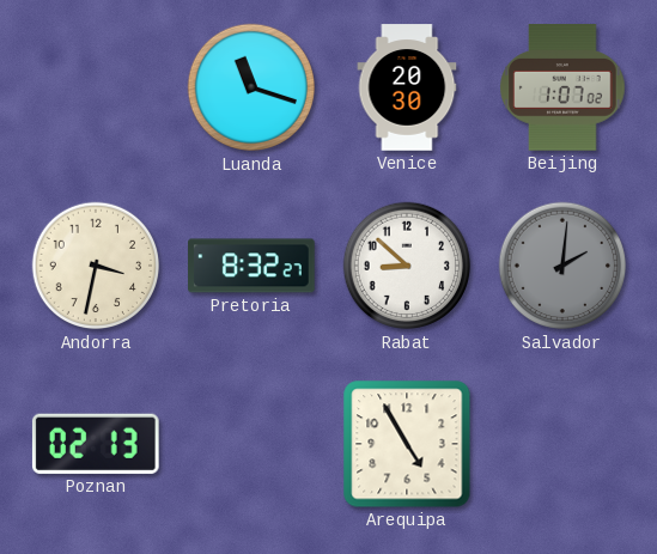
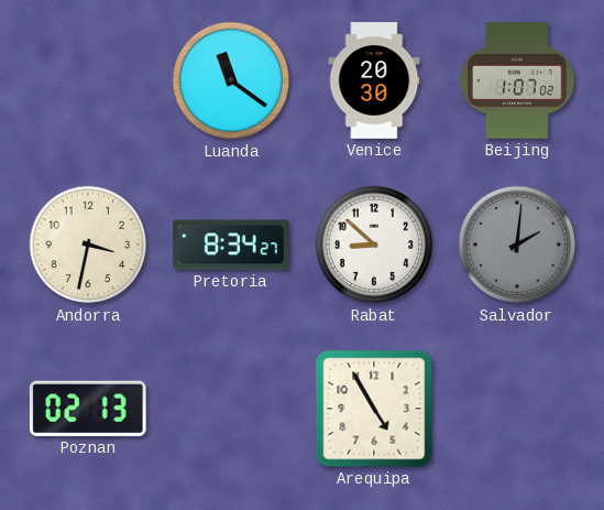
Luanda: 11:18 -> 11:21
Pretoria: 8:32 -> 8:34
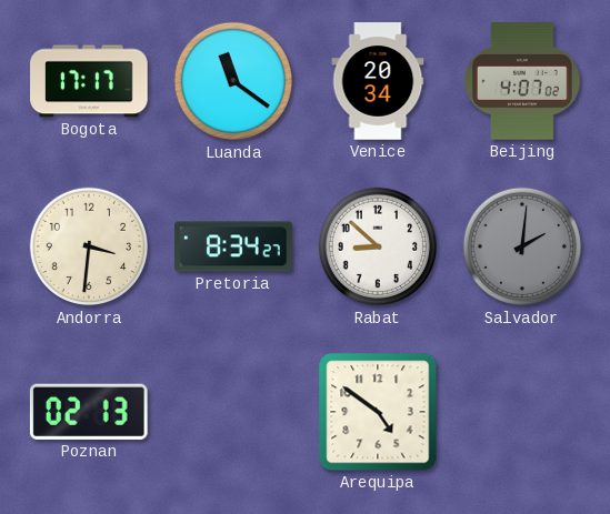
Bogota: none -> 17:17
Venice: 20:30 -> 20:34
Beijing: 1:07 -> 4:07
Andorra: 3:32 -> 3:31
Arequipa: 4:55 -> 4:51
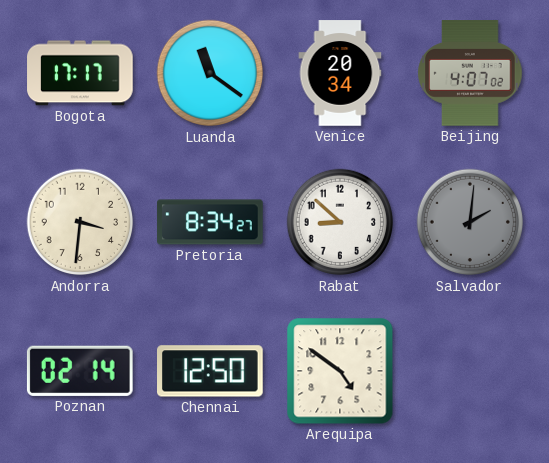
Poznan: 02:13 -> 02:14
Chennai: none -> 12:50
